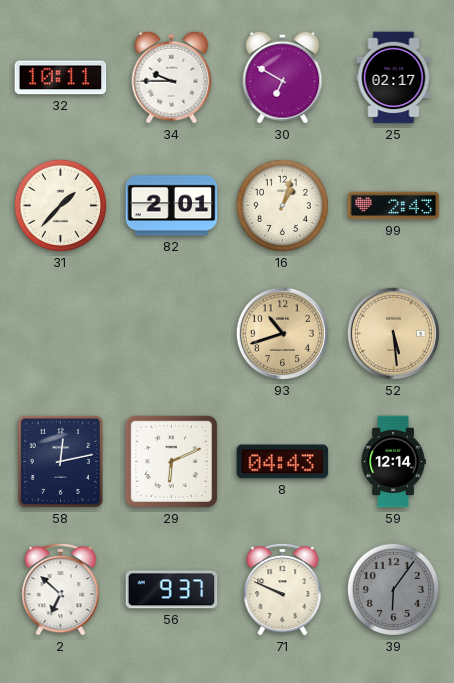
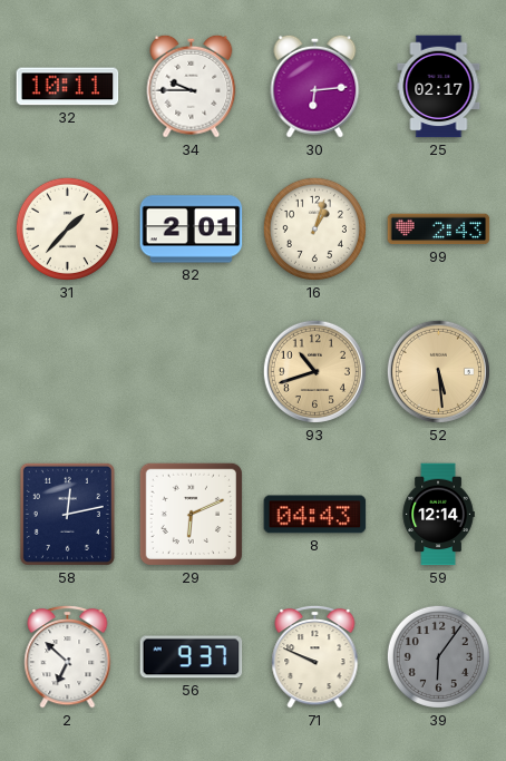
30: 6:50 -> 6:14
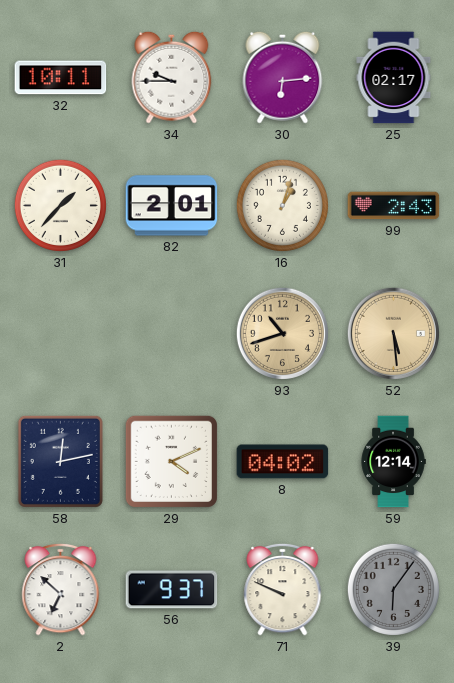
29: 6:11 -> 4:11
8: 04:43 -> 04:02
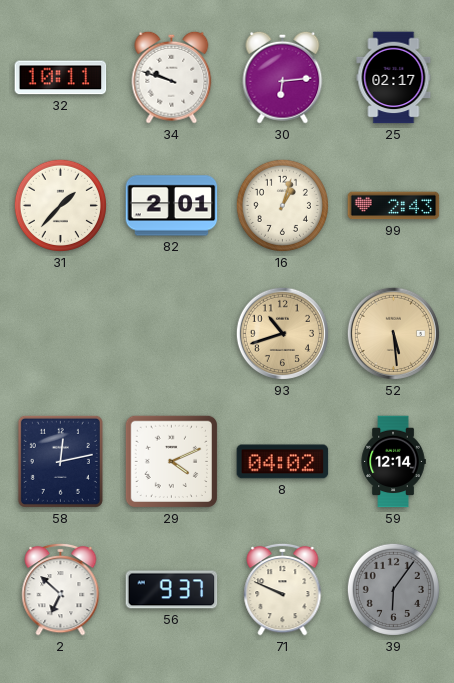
34: 9:45 -> 9:48
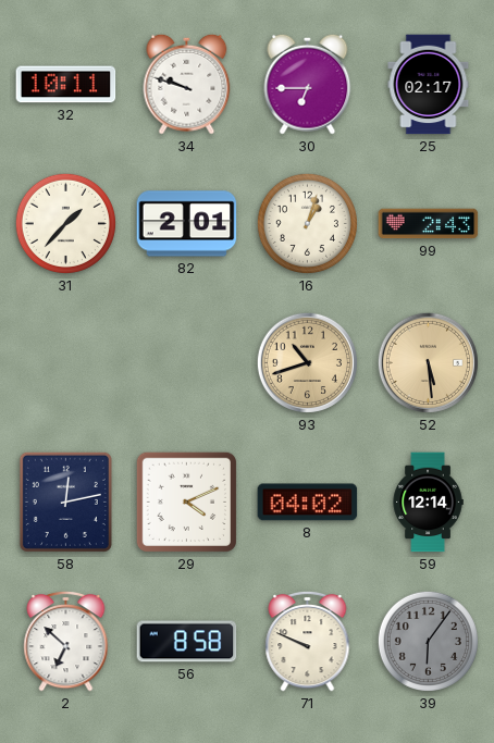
30: 6:14 -> 6:45
56: 9:37 -> 8:58
